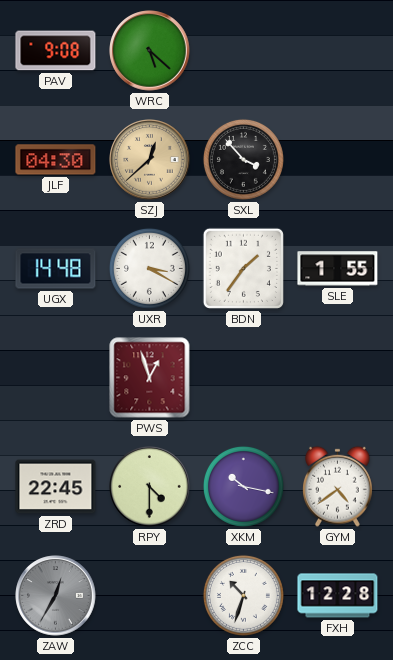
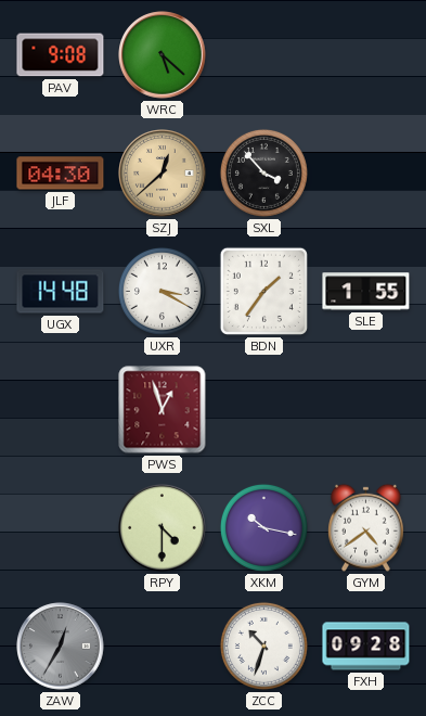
ZRD: 22:45 -> none
FXH: 12:28 -> 09:28
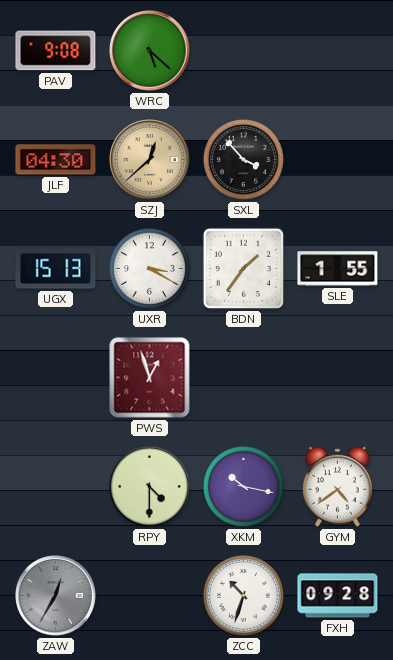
UGX: 14:48 -> 15:13
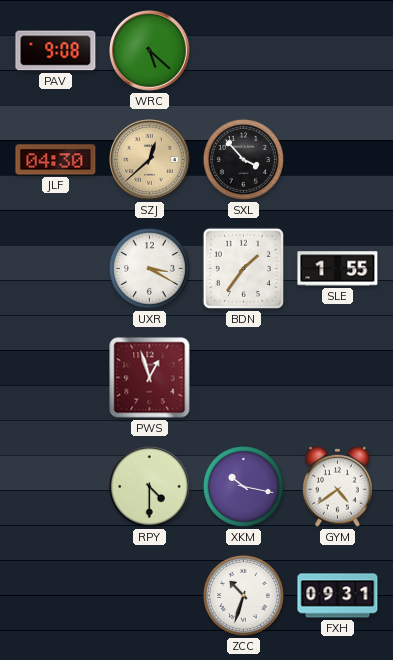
UGX: 15:13 -> none
ZAW: 12:35 -> none
FXH: 09:28 -> 09:31
